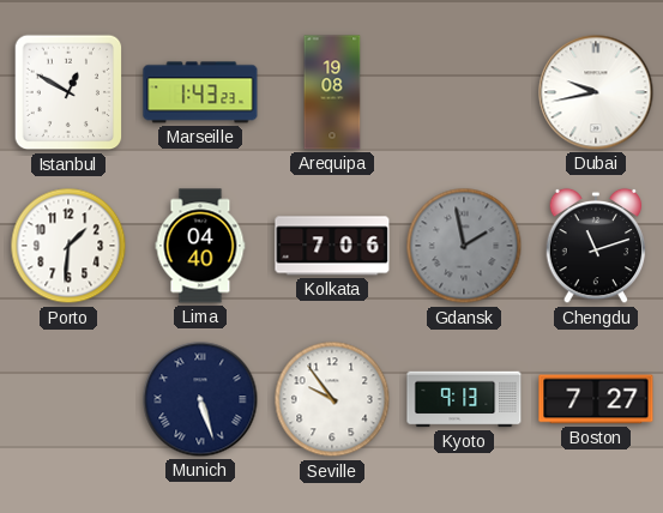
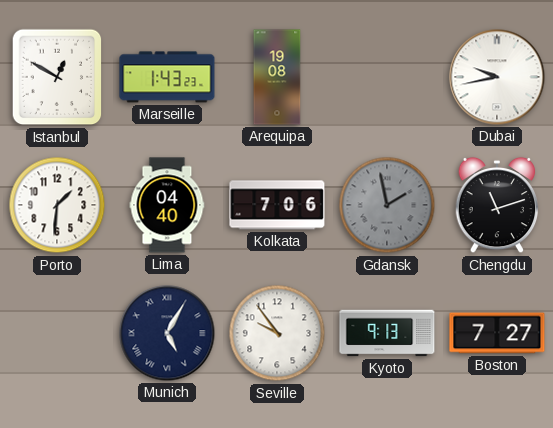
Munich: 5:27 -> 5:05
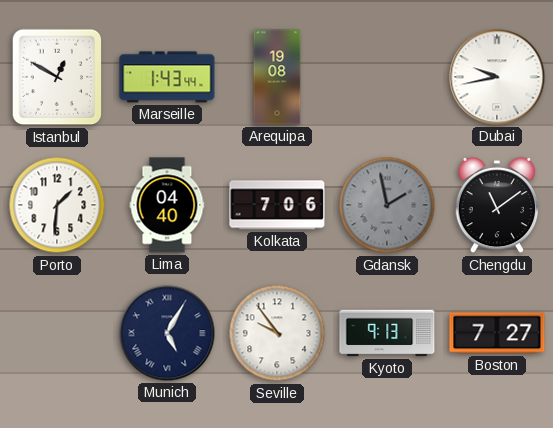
Marseille: 1:43:23 -> 1:43:44
Chengdu: 11:12 -> 11:09
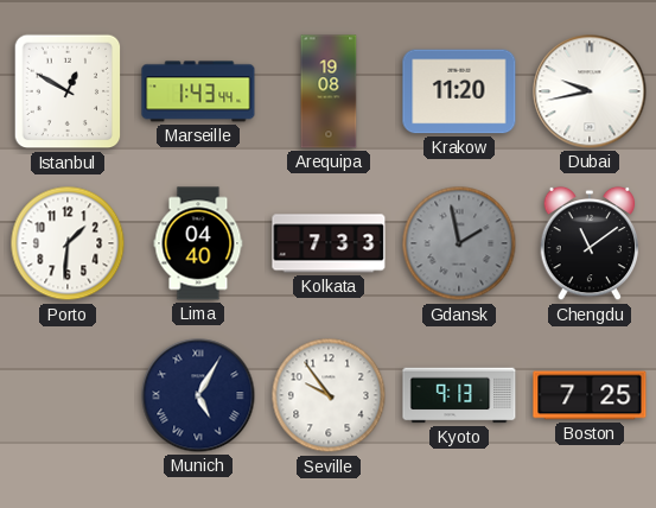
Krakow: none -> 11:20
Kolkata: 7:06 -> 7:33
Boston: 7:27 -> 7:25
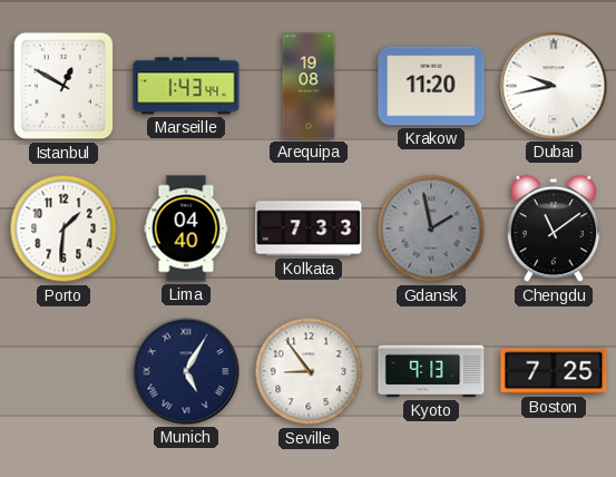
Seville: 9:54 -> 8:54
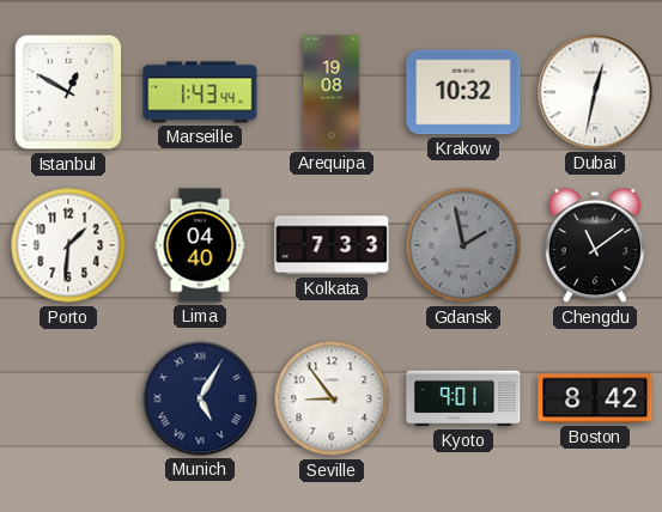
Krakow: 11:20 -> 10:32
Dubai: 9:43 -> 12:32
Kyoto: 9:13 -> 9:01
Boston: 7:25 -> 8:42
